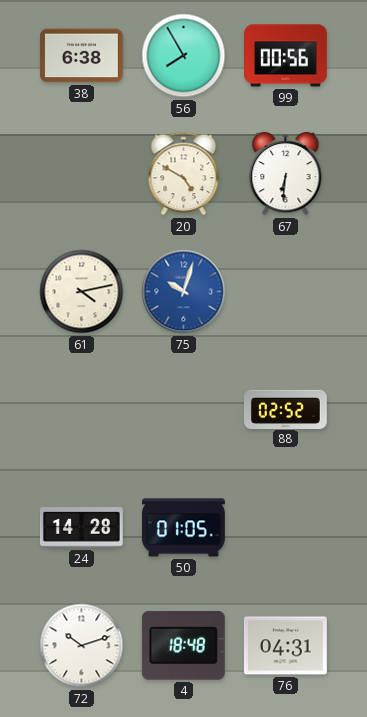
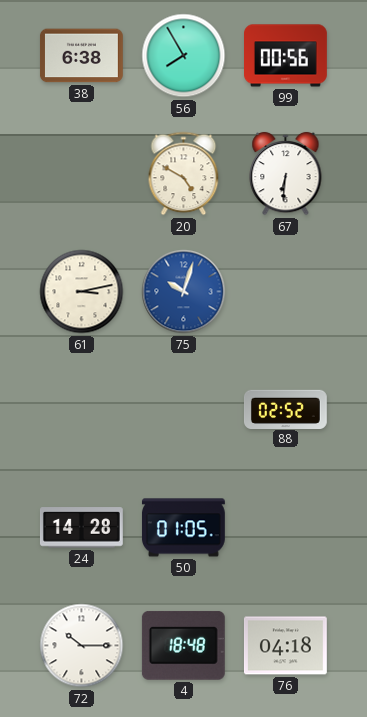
61: 4:13 -> 3:13
72: 10:12 -> 10:15
76: 04:31 -> 04:18
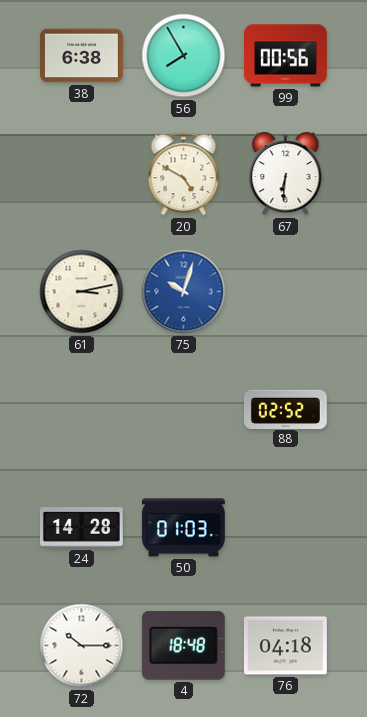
50: 01:05 -> 01:03
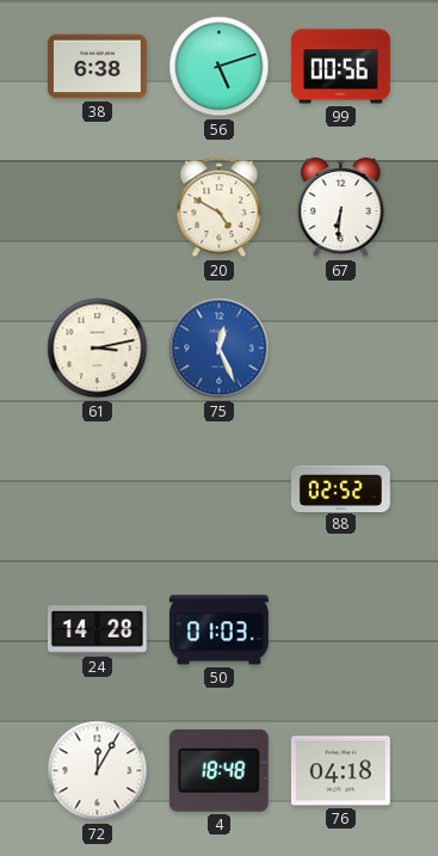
56: 7:55 -> 5:12
75: 10:03 -> 12:26
72: 10:15 -> 12:05
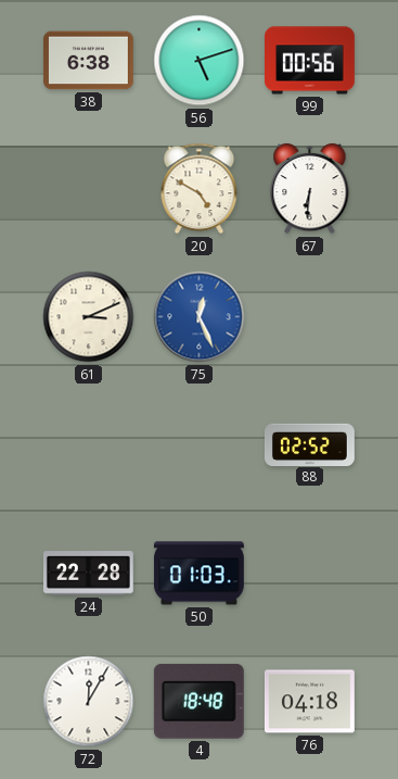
61: 3:13 -> 3:11
24: 14:28 -> 22:28
